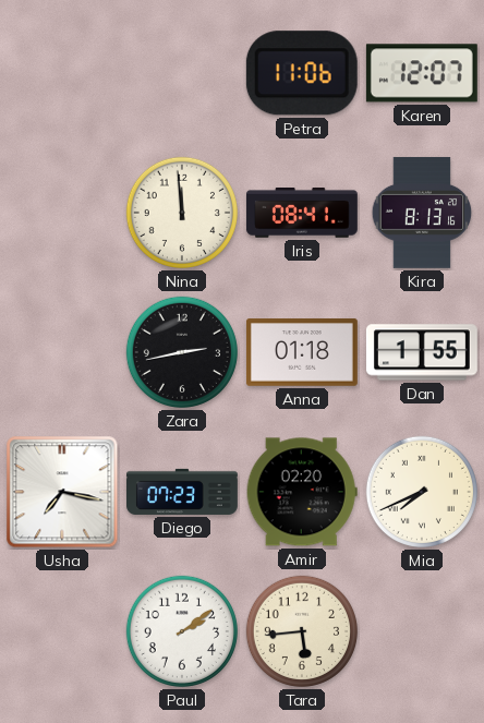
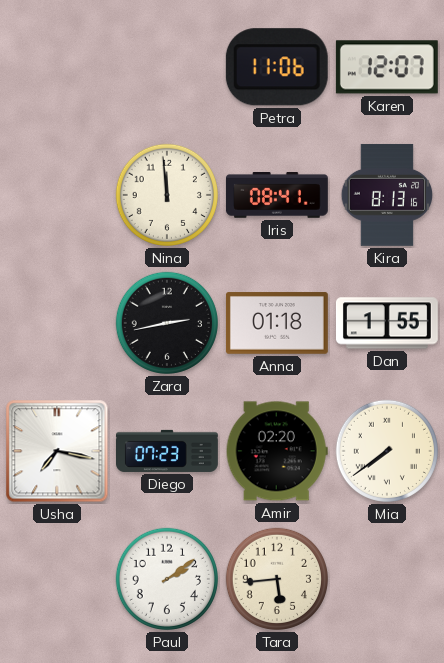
Mia: 7:41 -> 7:39
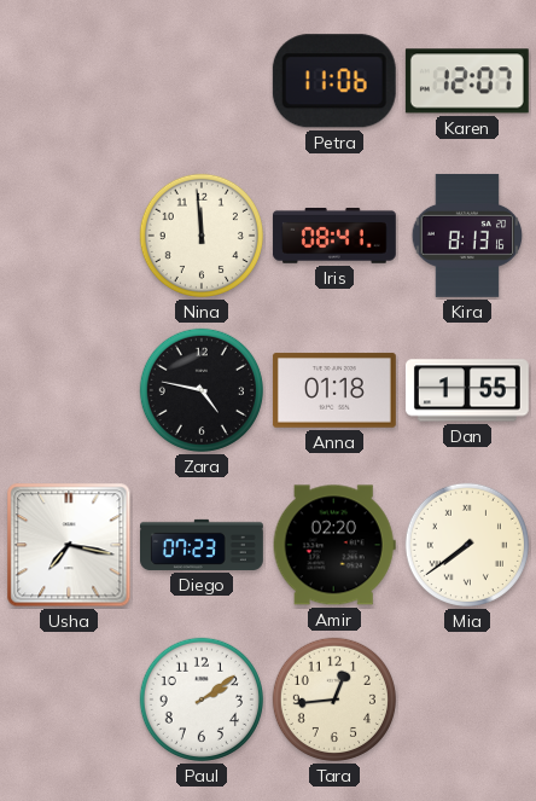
Zara: 2:43 -> 4:47
Tara: 5:44 -> 12:44
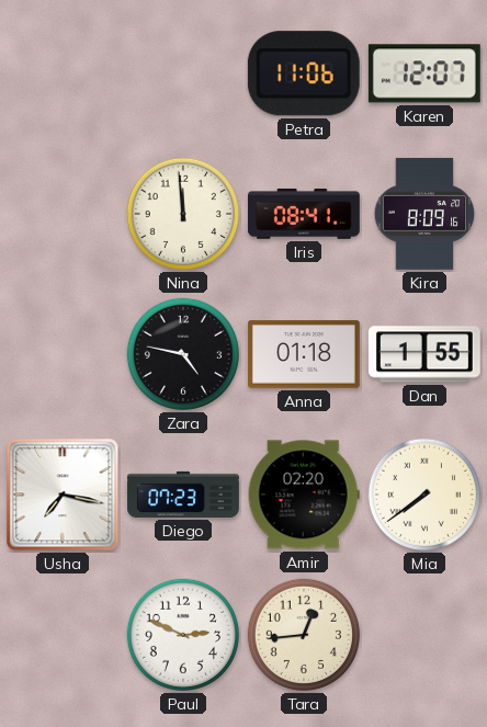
Kira: 8:13 -> 8:09
Paul: 2:09 -> 2:49
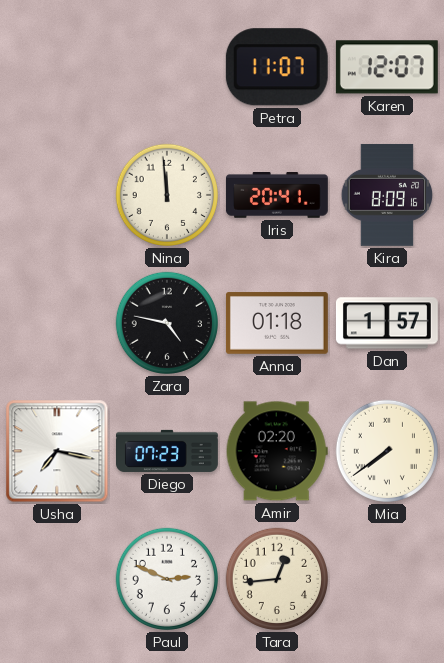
Petra: 11:06 -> 11:07
Iris: 08:41 -> 20:41
Dan: 1:55 -> 1:57
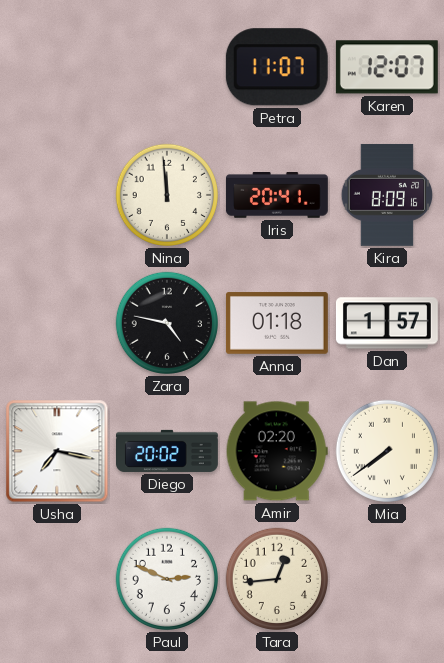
Diego: 07:23 -> 20:02
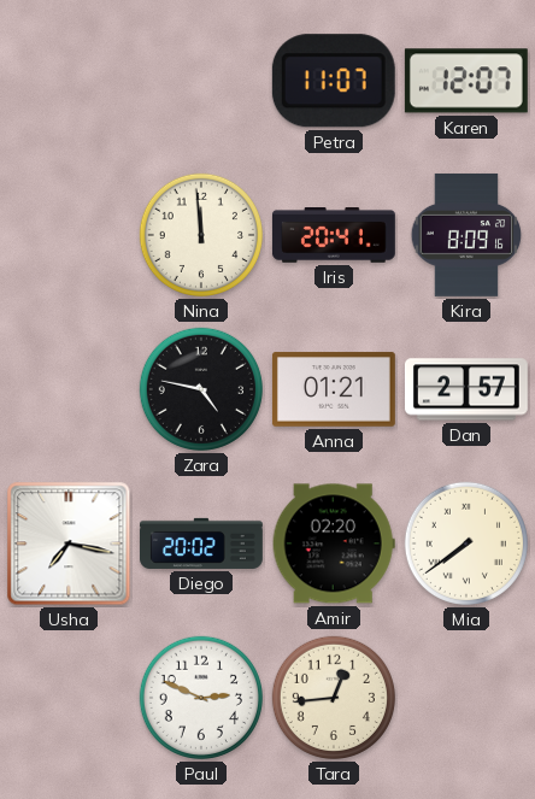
Anna: 01:18 -> 01:21
Dan: 1:57 -> 2:57
